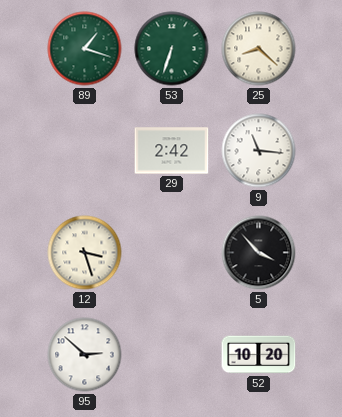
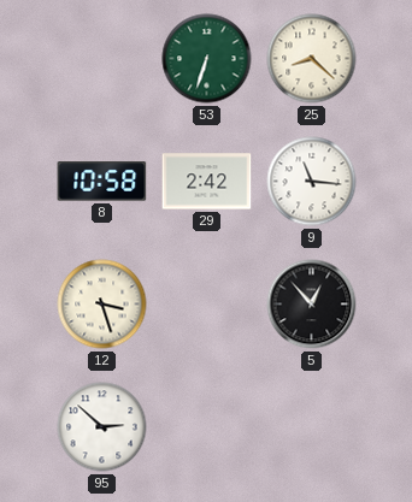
89: 1:18 -> none
8: none -> 10:58
5: 3:53 -> 12:53
52: 10:20 -> none
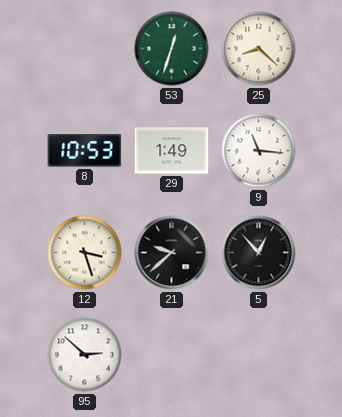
53: 6:33 -> 12:33
8: 10:58 -> 10:53
29: 2:42 -> 1:49
21: none -> 9:38
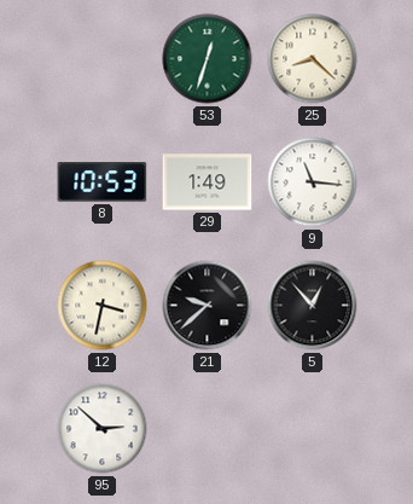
12: 3:27 -> 3:32
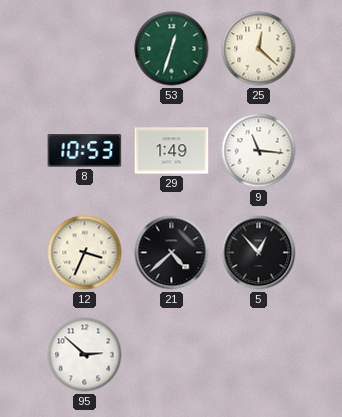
25: 8:22 -> 12:22
12: 3:32 -> 3:34
21: 9:38 -> 4:38
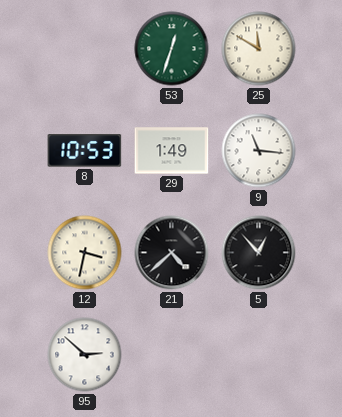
25: 12:22 -> 11:50
12: 3:34 -> 3:32
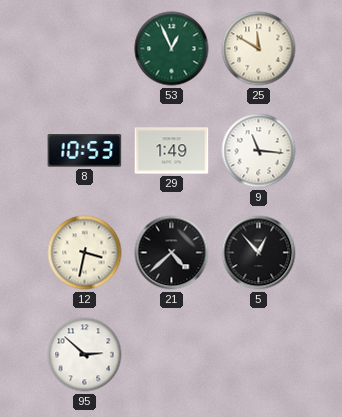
53: 12:33 -> 12:56
